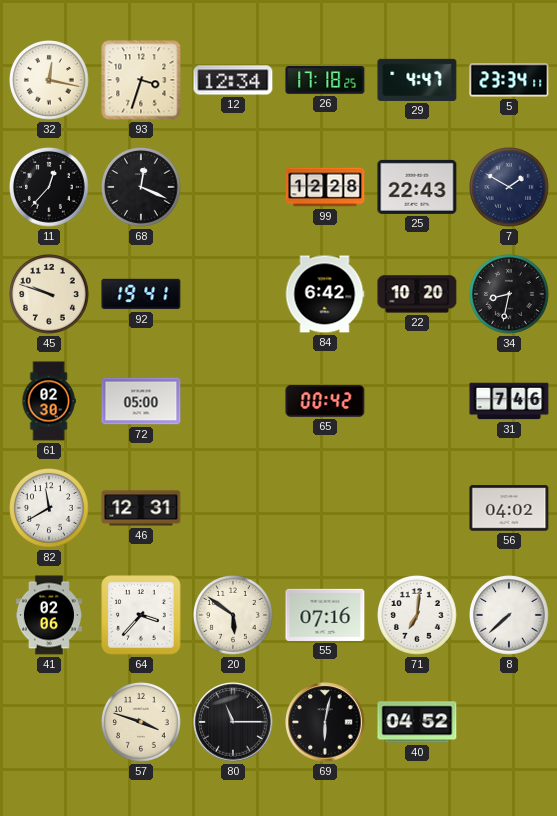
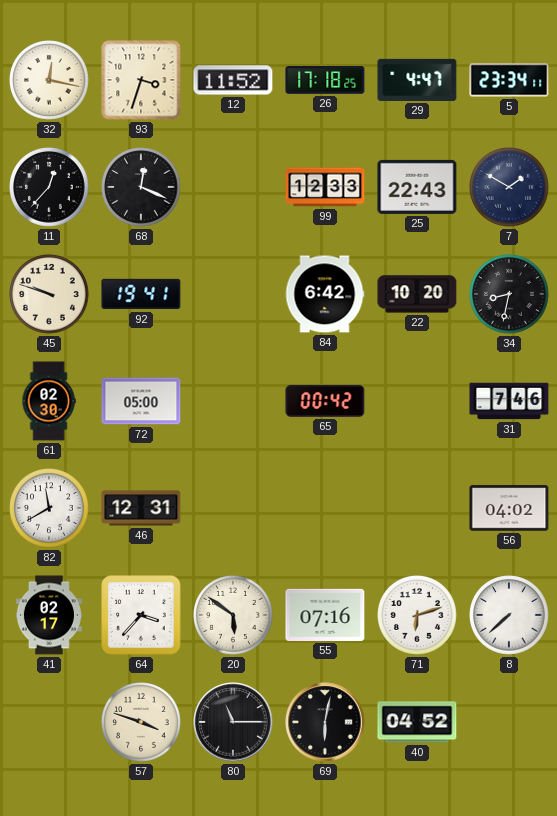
12: 12:34 -> 11:52
99: 12:28 -> 12:33
41: 02:06 -> 02:17
71: 7:01 -> 6:12
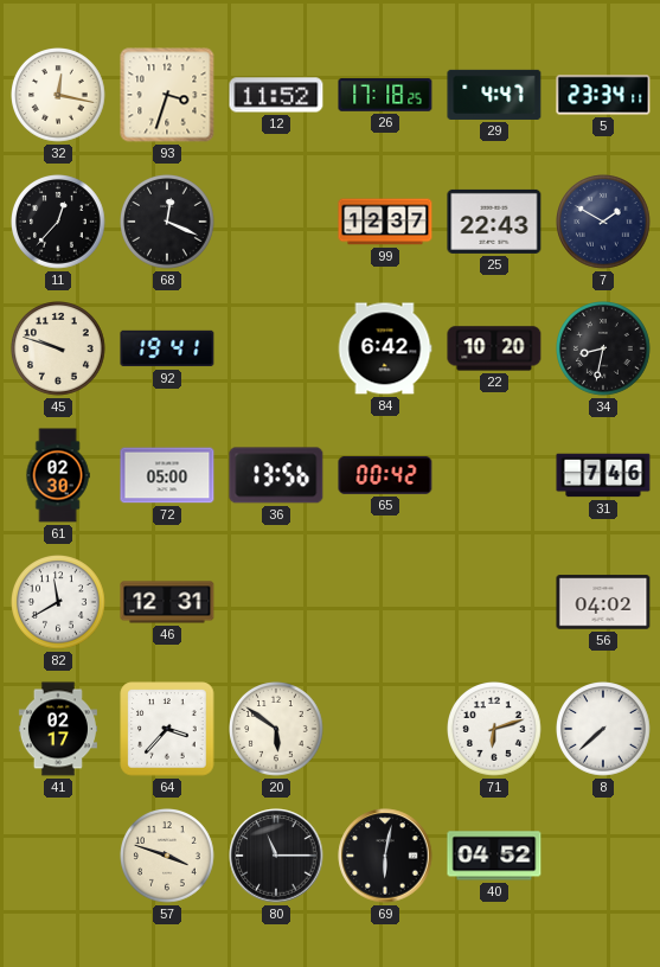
99: 12:33 -> 12:37
36: none -> 13:56
55: 07:16 -> none
